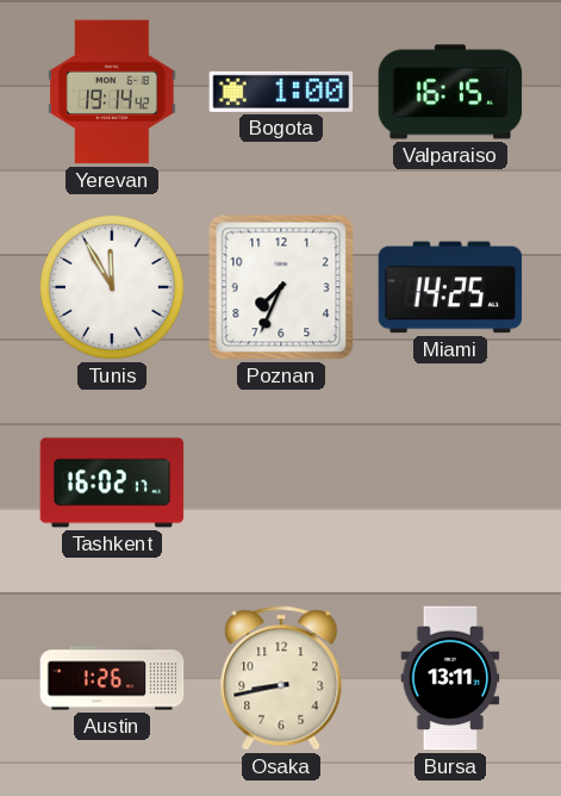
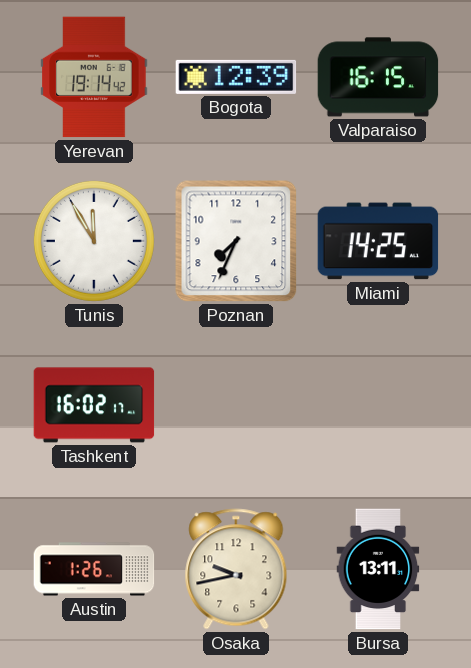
Bogota: 1:00 -> 12:39
Osaka: 8:43 -> 9:43
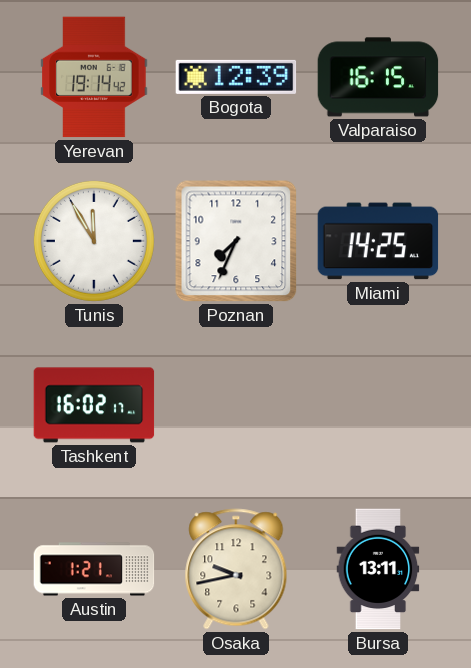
Austin: 1:26 -> 1:21
